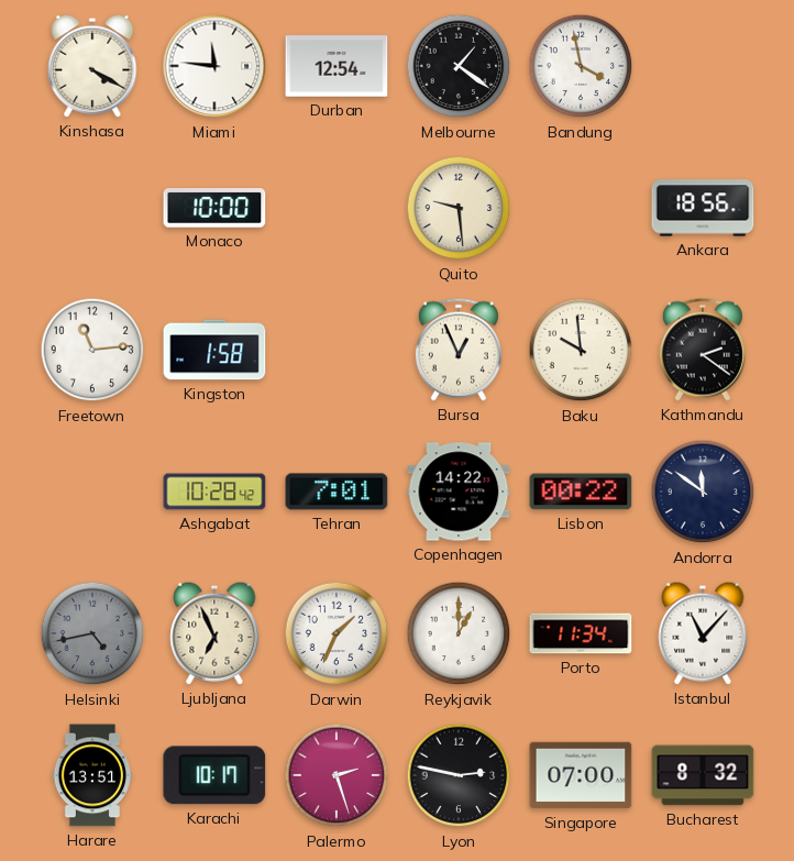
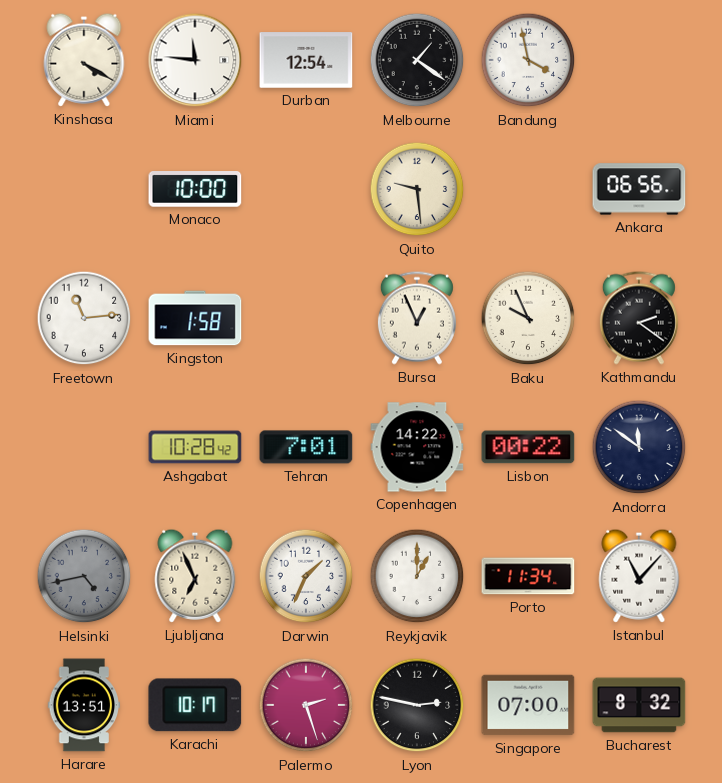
Ankara: 18:56 -> 06:56
Baku: 9:59 -> 9:56
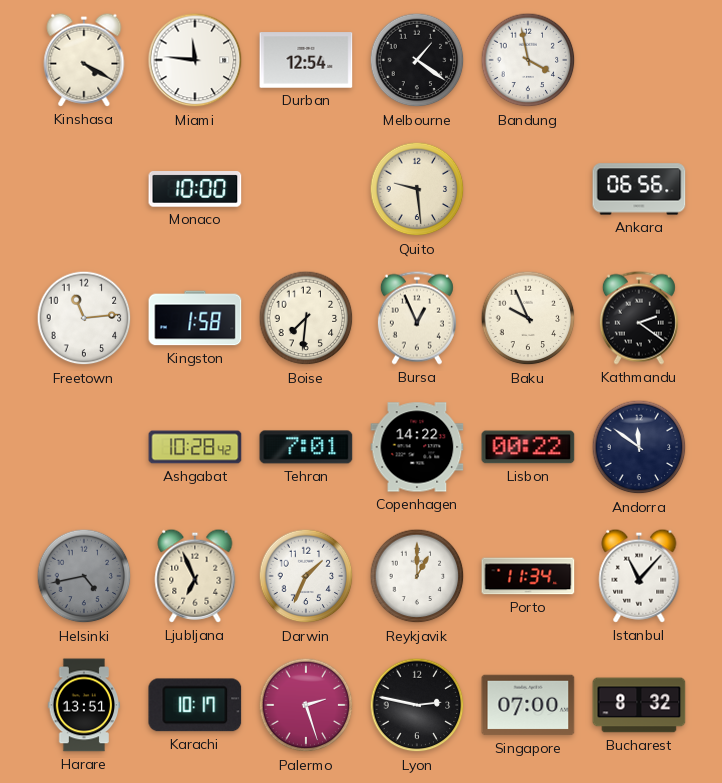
Boise: none -> 7:31
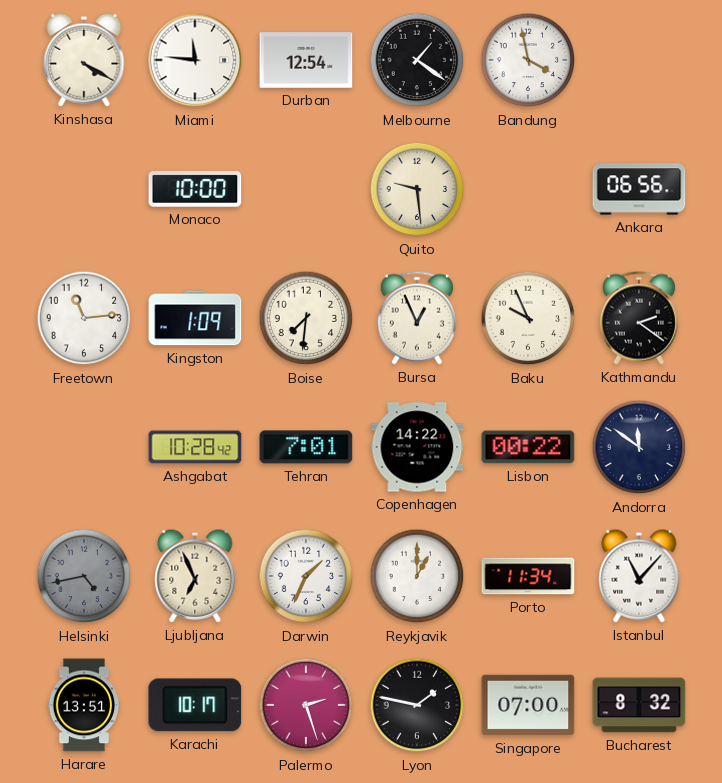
Kingston: 1:58 -> 1:09
Lyon: 2:47 -> 1:47
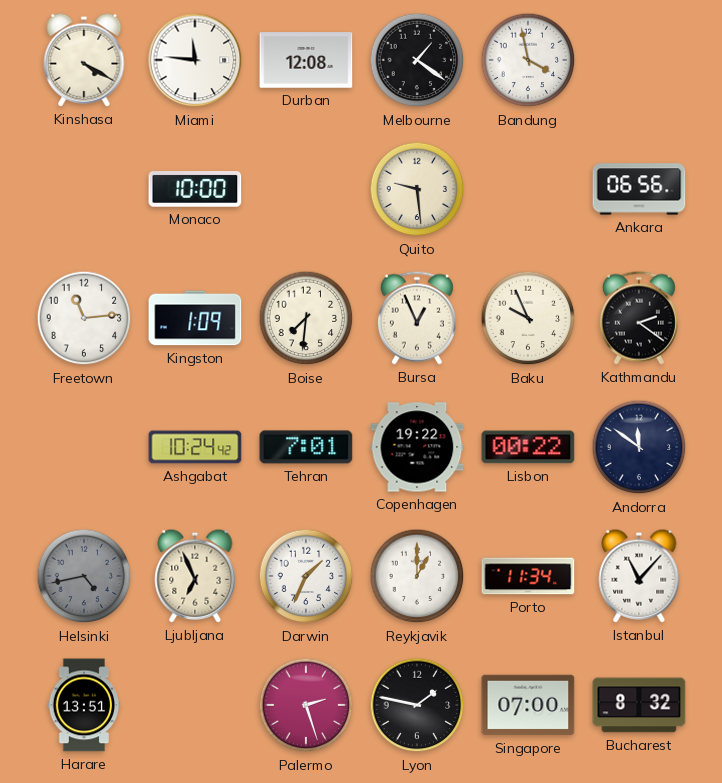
Durban: 12:54 -> 12:08
Ashgabat: 10:28 -> 10:24
Copenhagen: 14:22 -> 19:22
Karachi: 10:17 -> none
